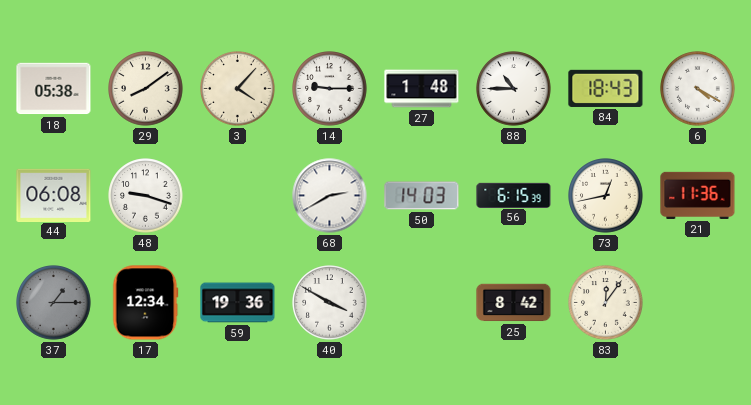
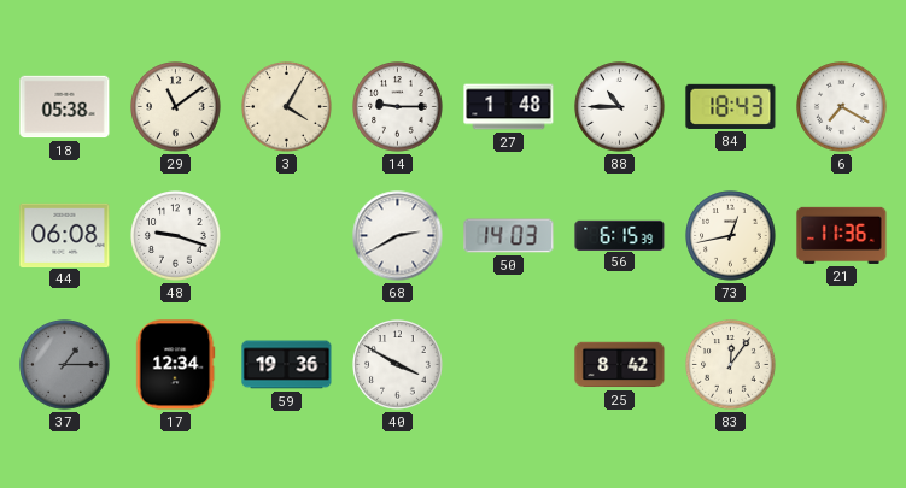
29: 8:09 -> 11:09
3: 4:07 -> 4:05
6: 4:20 -> 7:20
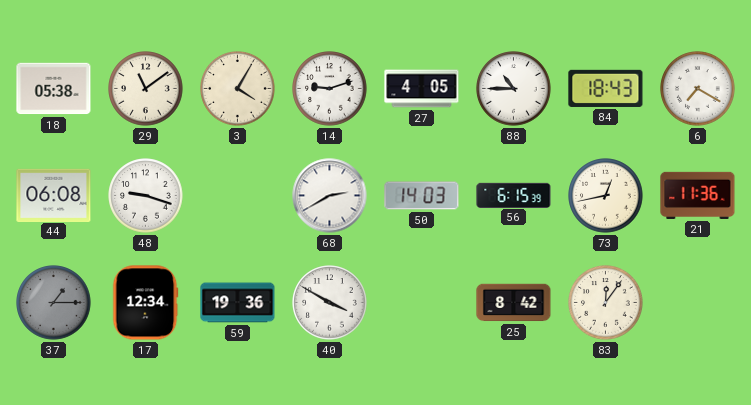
14: 9:15 -> 9:12
27: 1:48 -> 4:05
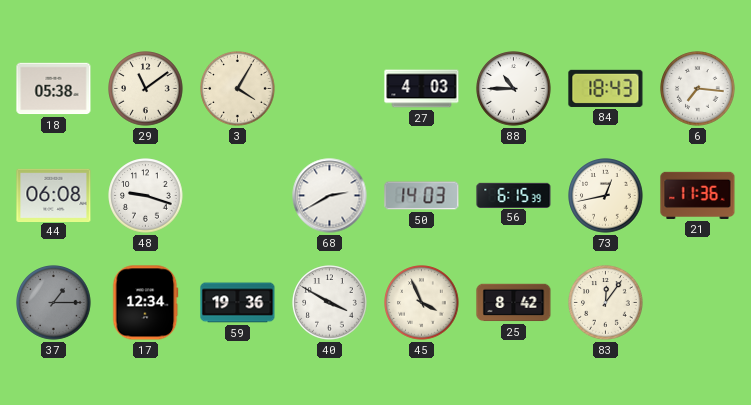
14: 9:12 -> none
27: 4:05 -> 4:03
6: 7:20 -> 7:16
45: none -> 3:56
